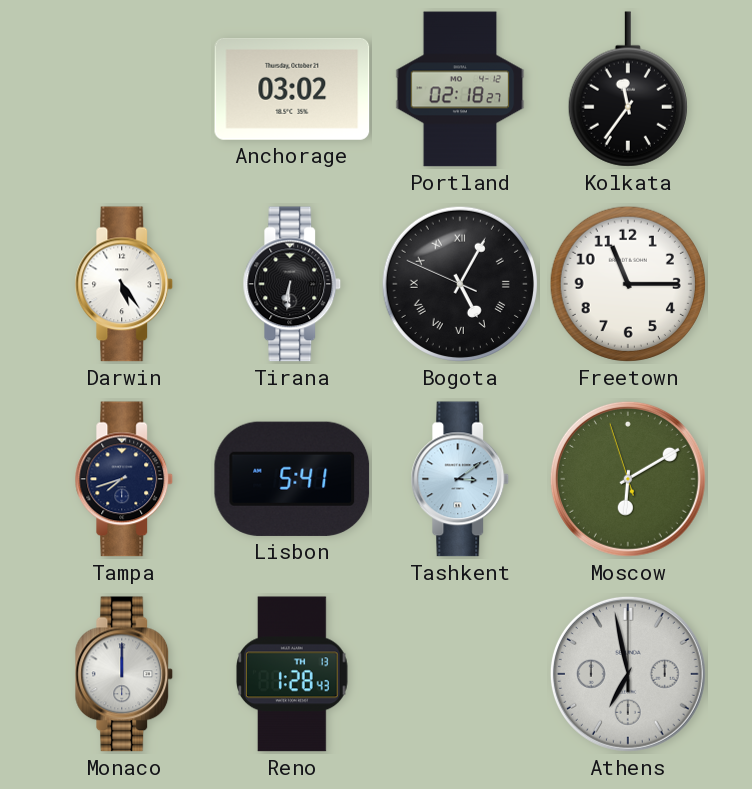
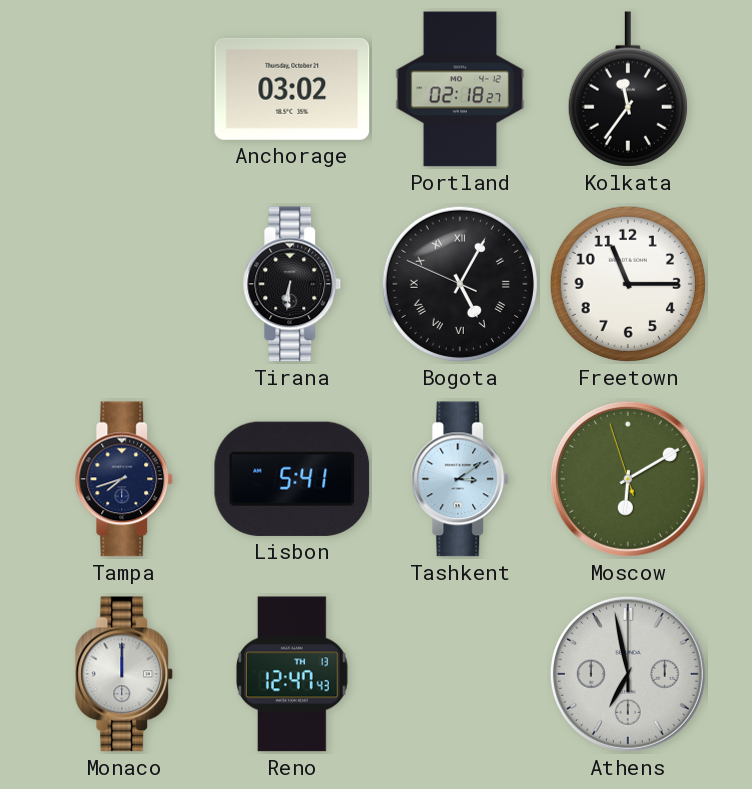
Darwin: 5:24 -> none
Reno: 1:28 -> 12:47
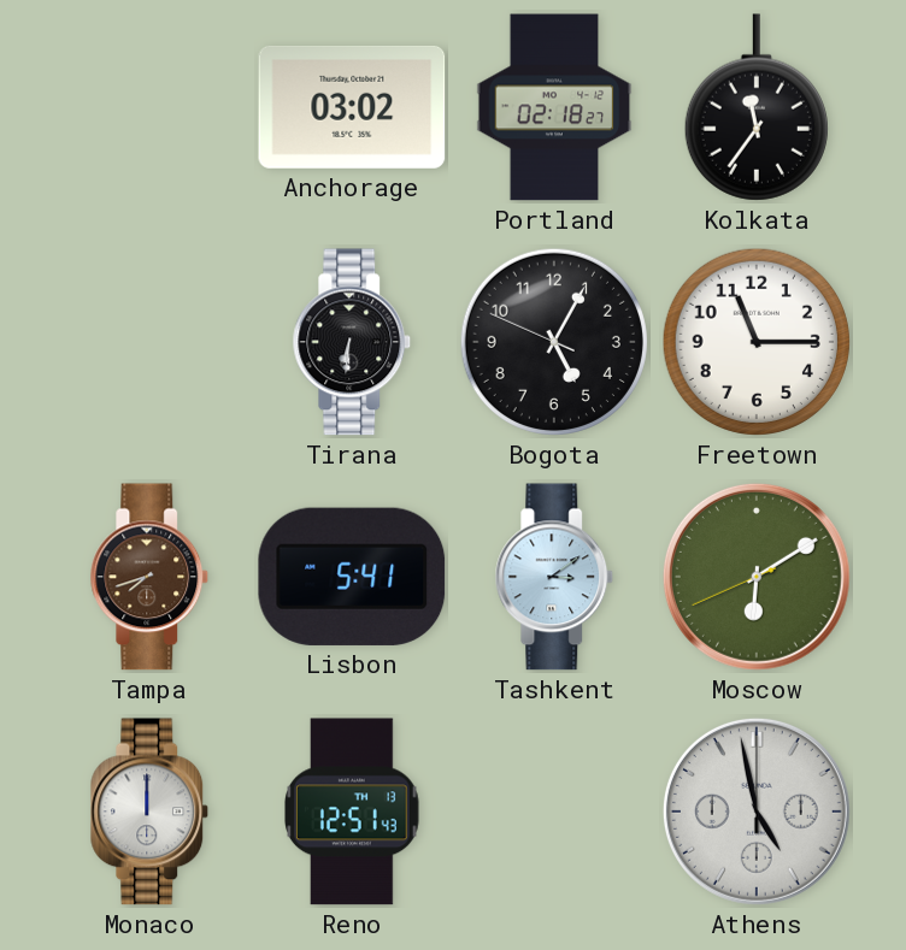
Bogota numerals: Roman -> Arabic
Tampa dial: navy -> brown
Moscow: 6:09:57 -> 6:09:41
Reno: 12:47 -> 12:51
Athens: 6:58 -> 4:58
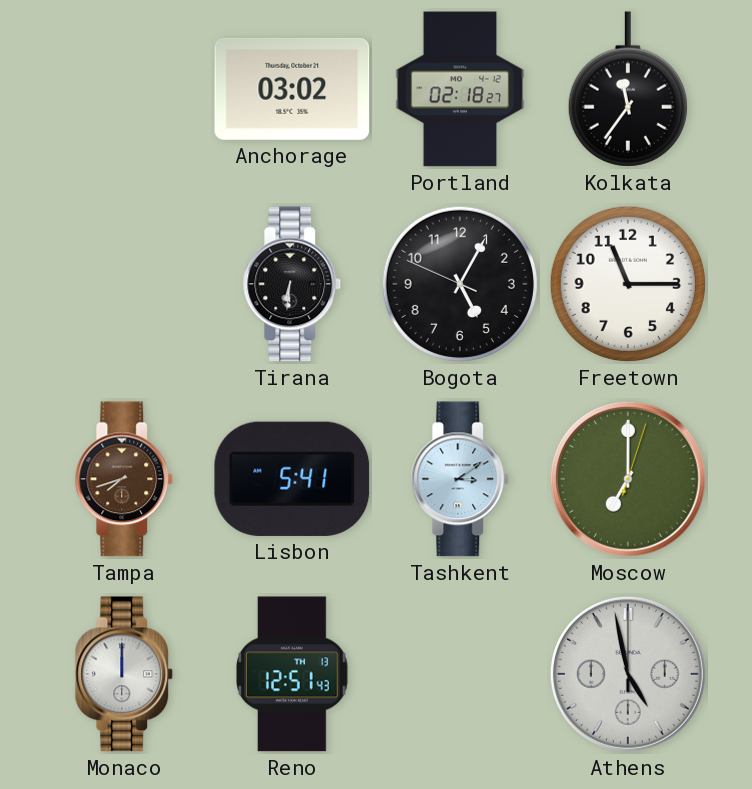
Moscow: 6:09 -> 7:00
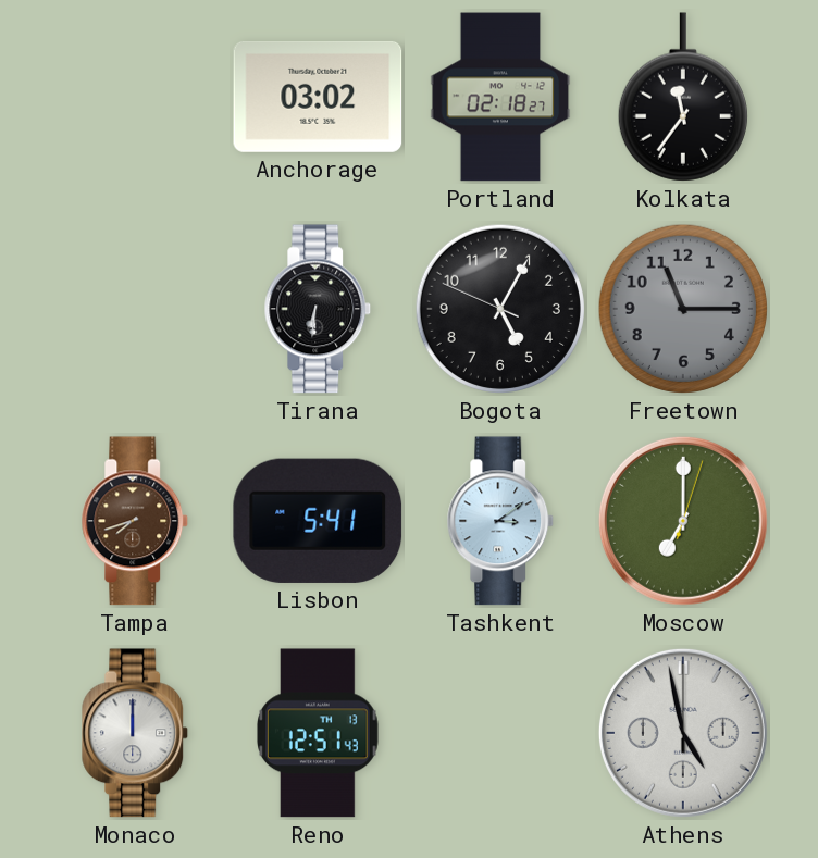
Freetown dial: white -> grey
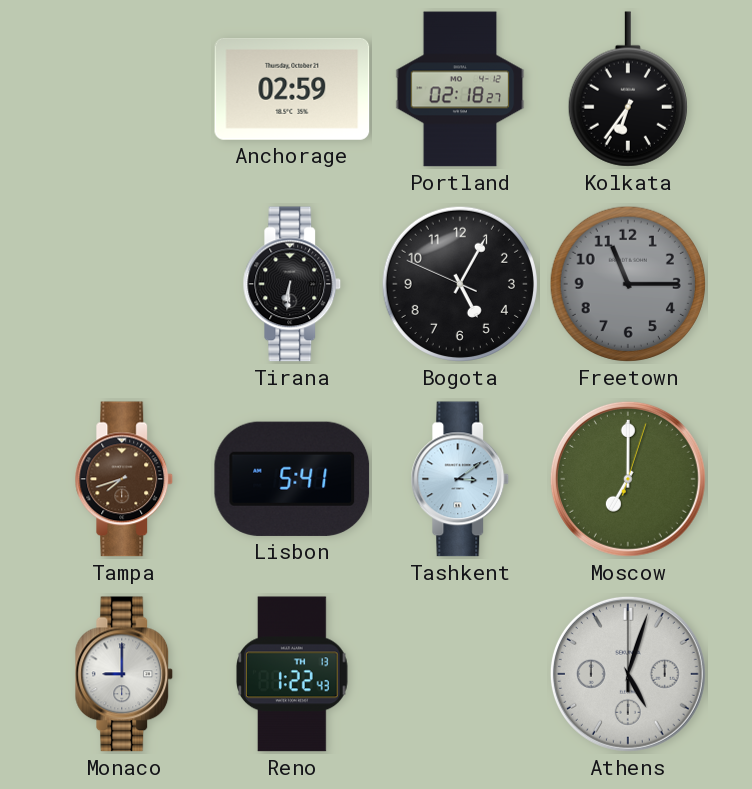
Anchorage: 03:02 -> 02:59
Kolkata: 11:36 -> 6:36
Monaco: 12:00 -> 9:00
Reno: 12:51 -> 1:22
Athens: 4:58 -> 5:03
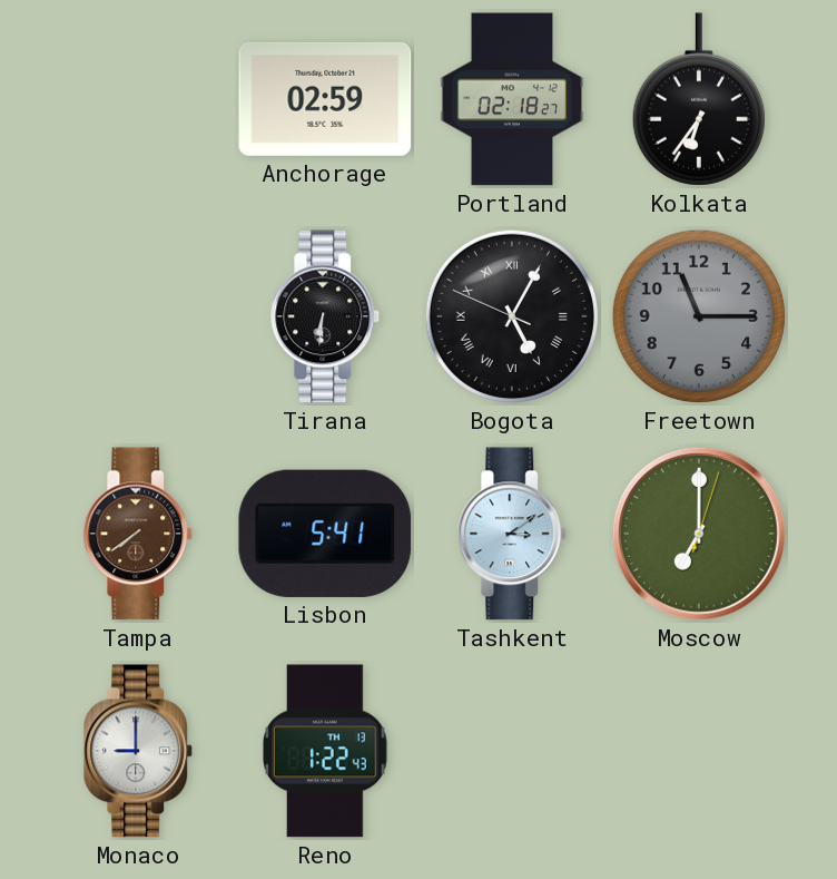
Bogota numerals: Arabic -> Roman
Tampa: 7:42 -> 7:39
Athens: 5:03 -> none
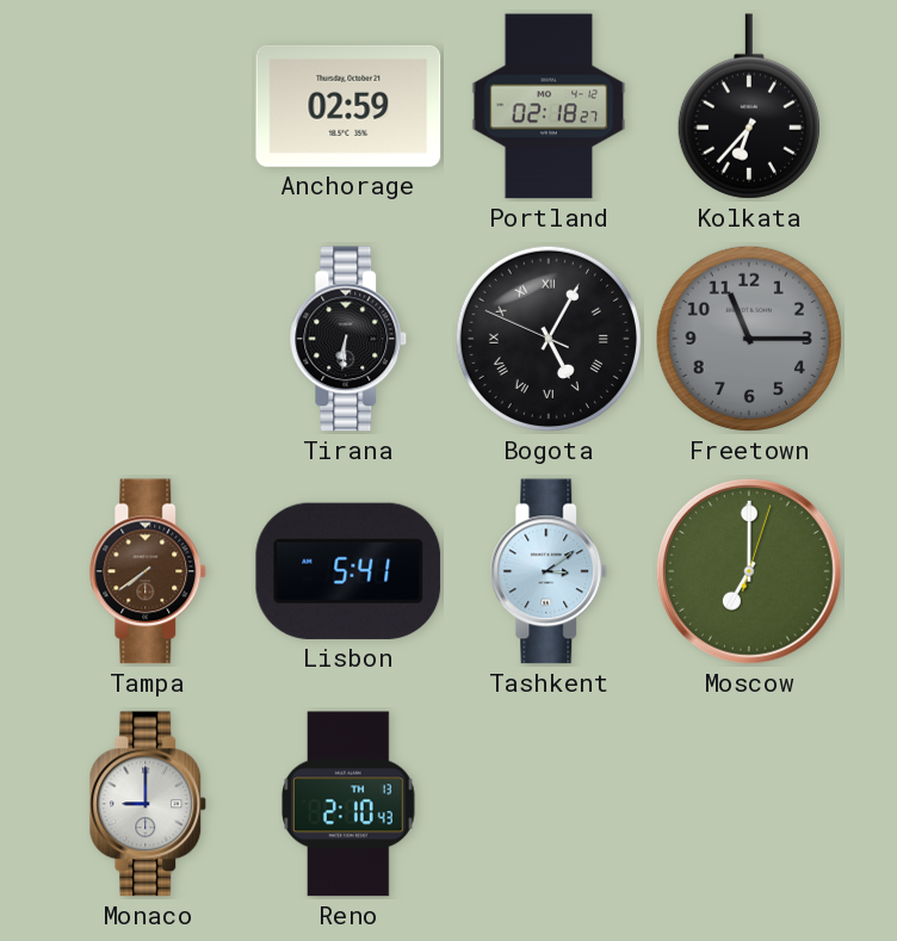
Kolkata: 6:36 -> 6:37
Reno: 1:22 -> 2:10
